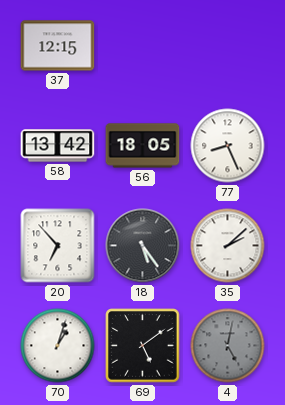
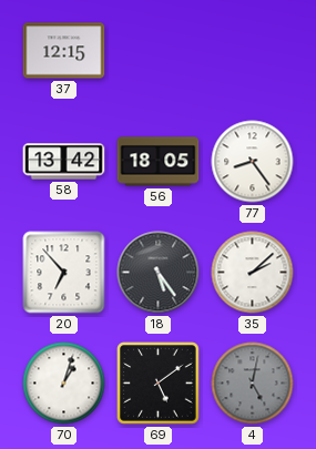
77: 8:26 -> 8:24
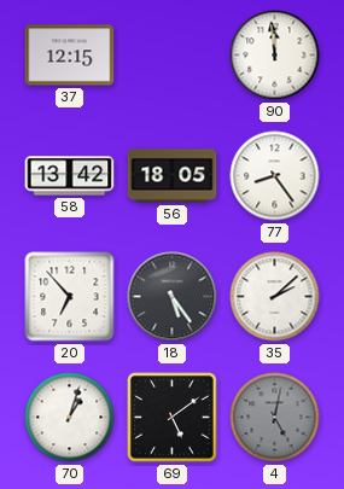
90: none -> 11:59
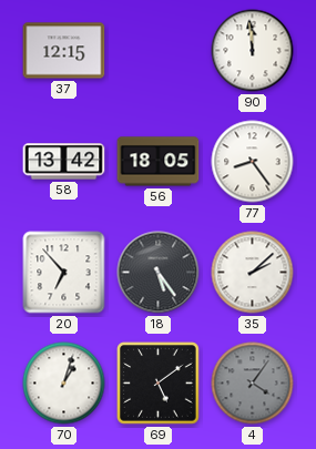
4: 5:02 -> 4:06
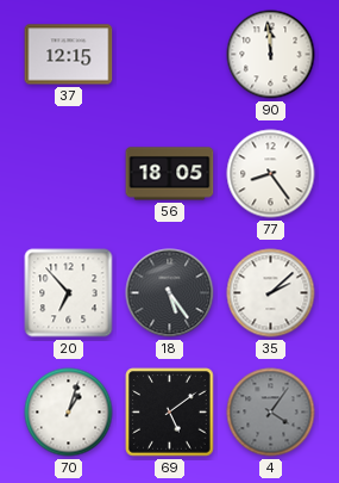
58: 13:42 -> none
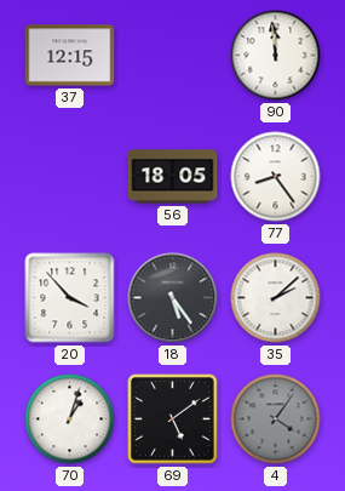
20: 6:53 -> 3:53
